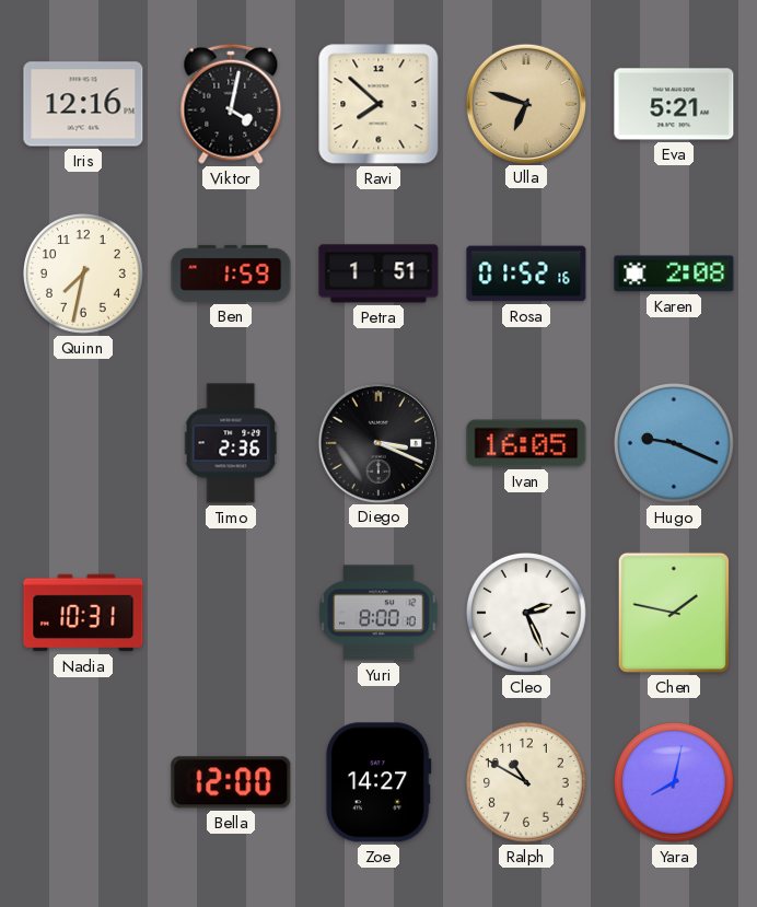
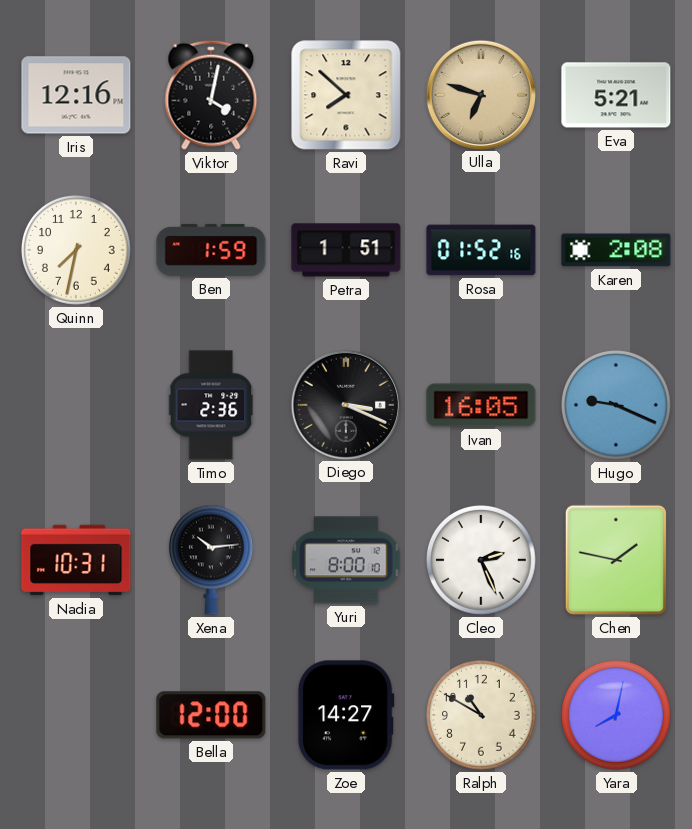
Xena: none -> 10:14
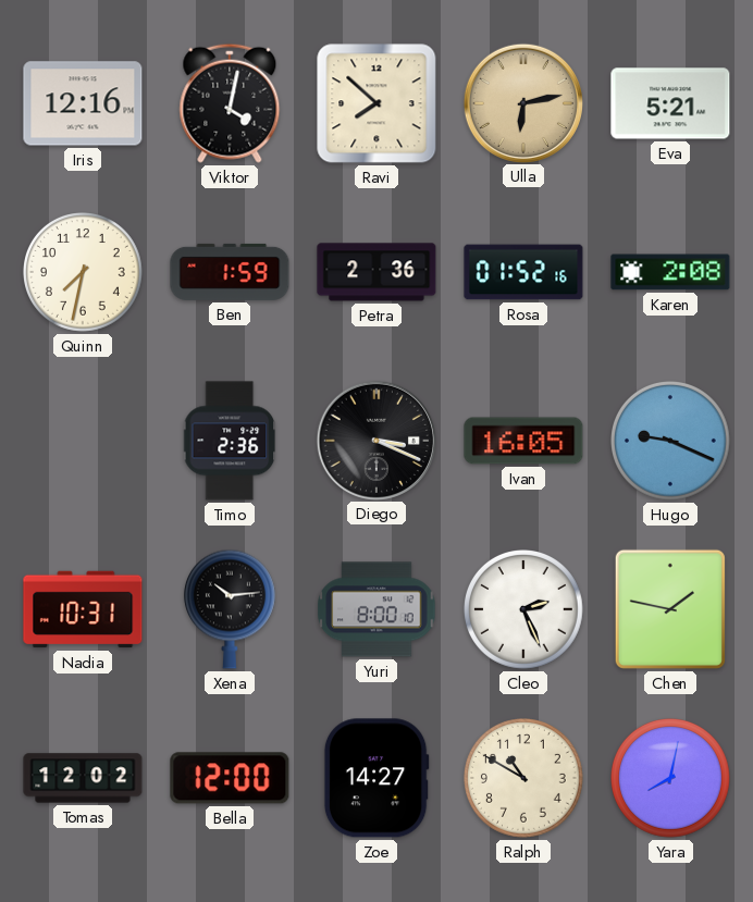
Ulla: 6:48 -> 6:13
Petra: 1:51 -> 2:36
Tomas: none -> 12:02
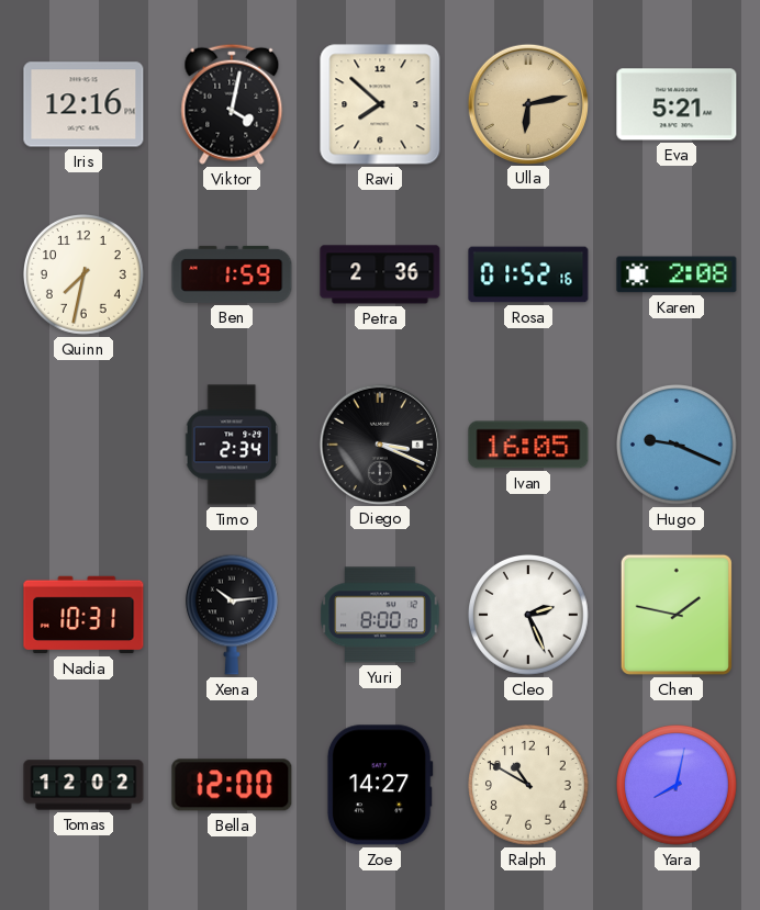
Timo: 2:36 -> 2:34
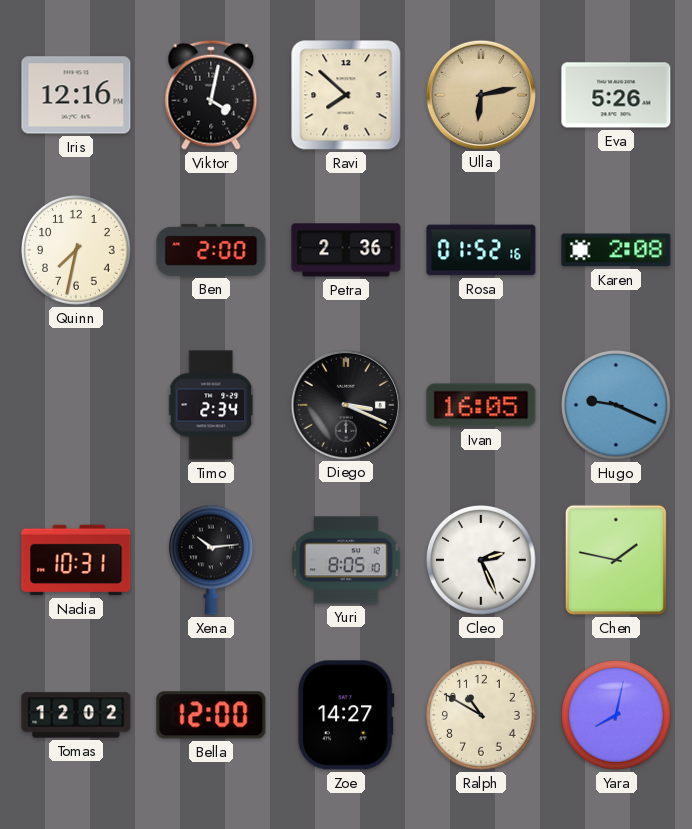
Eva: 5:21 -> 5:26
Ben: 1:59 -> 2:00
Yuri: 8:00 -> 8:05
